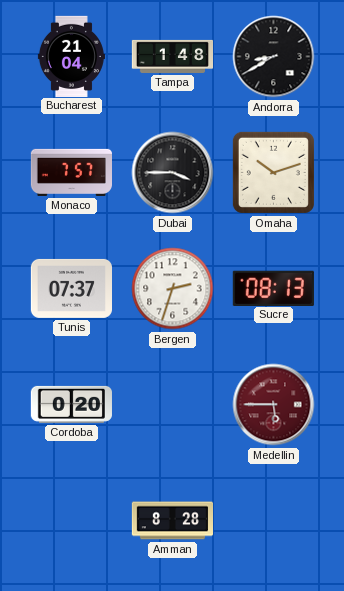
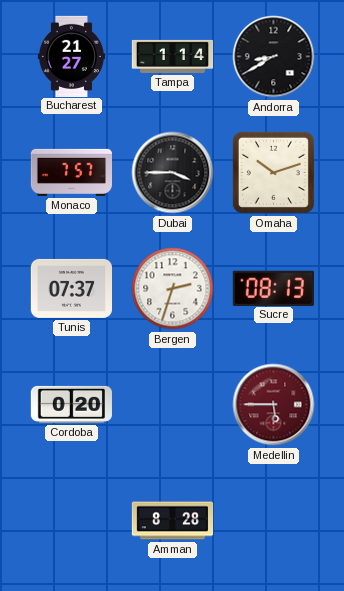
Bucharest: 21:04 -> 21:27
Tampa: 1:48 -> 1:14
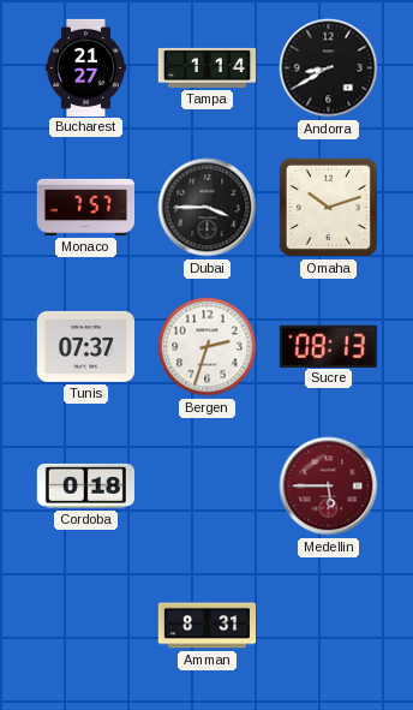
Cordoba: 0:20 -> 0:18
Amman: 8:28 -> 8:31
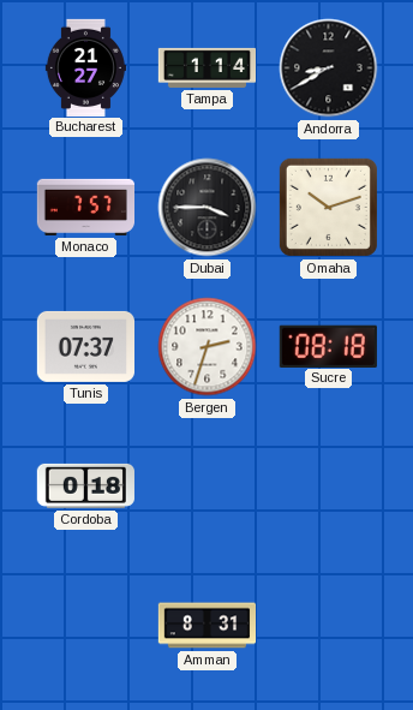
Sucre: 08:13 -> 08:18
Medellin: 5:45 -> none
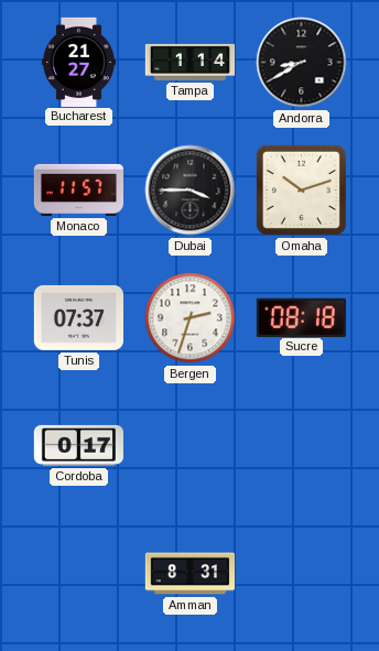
Monaco: 7:57 -> 11:57
Cordoba: 0:18 -> 0:17
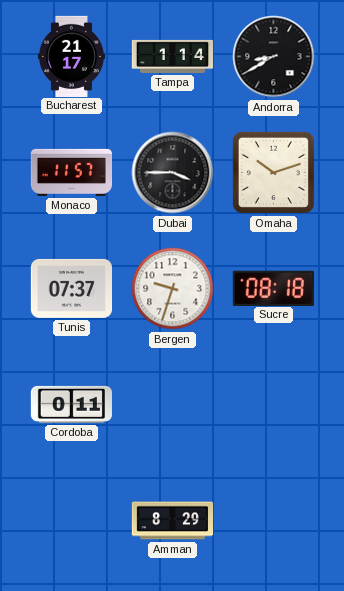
Bucharest: 21:27 -> 21:17
Bergen: 2:33 -> 9:33
Cordoba: 0:17 -> 0:11
Amman: 8:31 -> 8:29
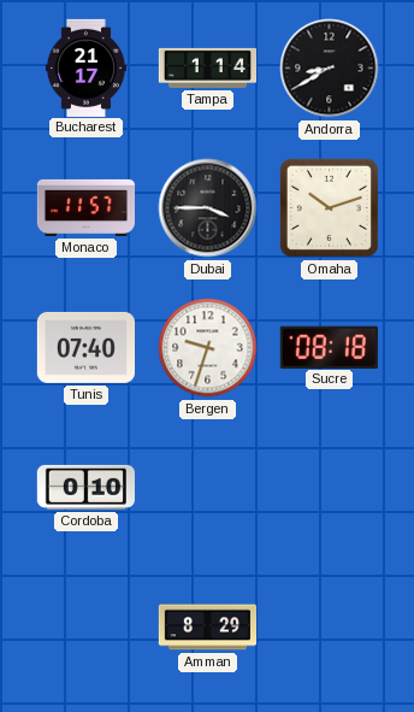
Tunis: 07:37 -> 07:40
Cordoba: 0:11 -> 0:10
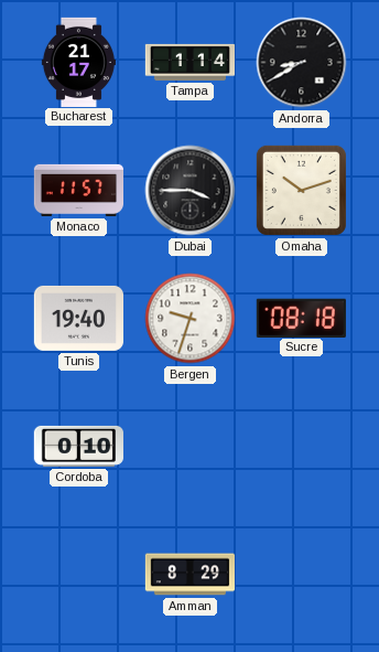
Tunis: 07:40 -> 19:40
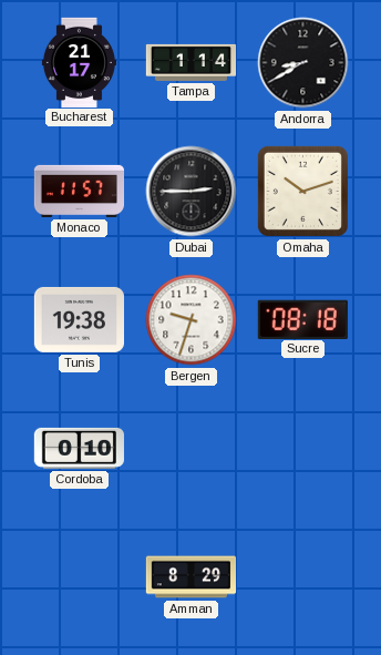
Dubai: 3:45 -> 2:45
Tunis: 19:40 -> 19:38
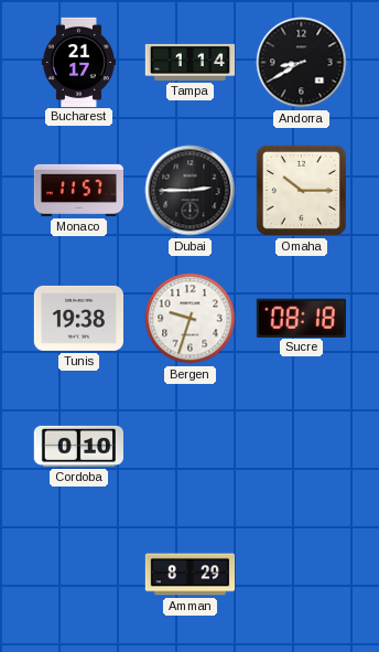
Omaha: 10:12 -> 10:15
